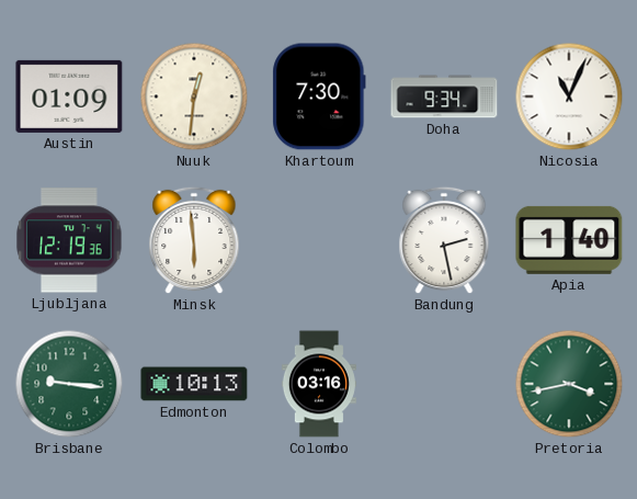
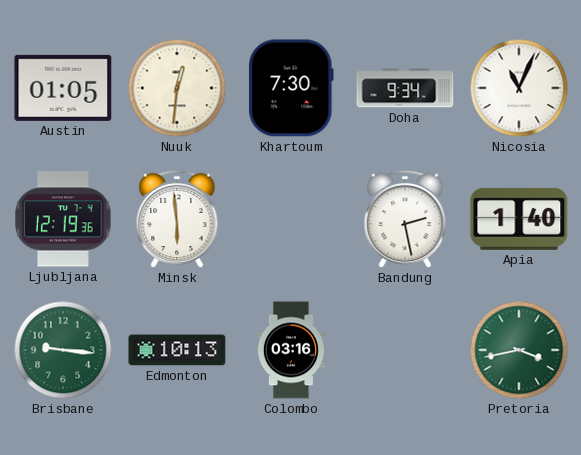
Austin: 01:09 -> 01:05
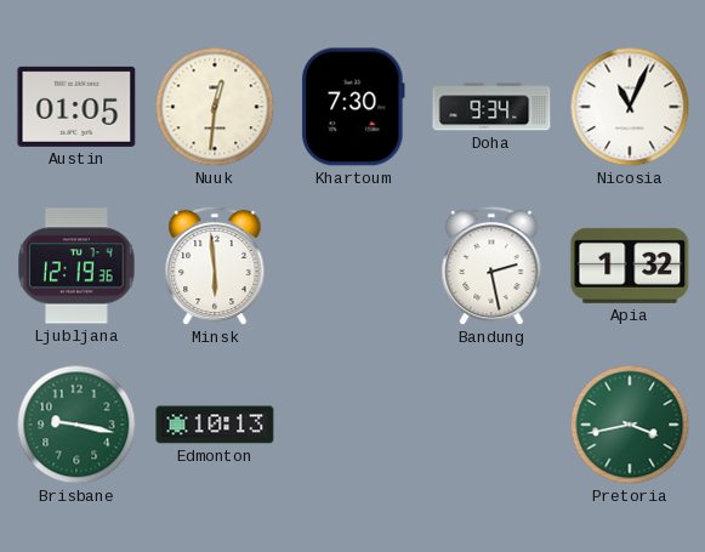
Apia: 1:40 -> 1:32
Brisbane: 9:16 -> 9:17
Colombo: 03:16 -> none
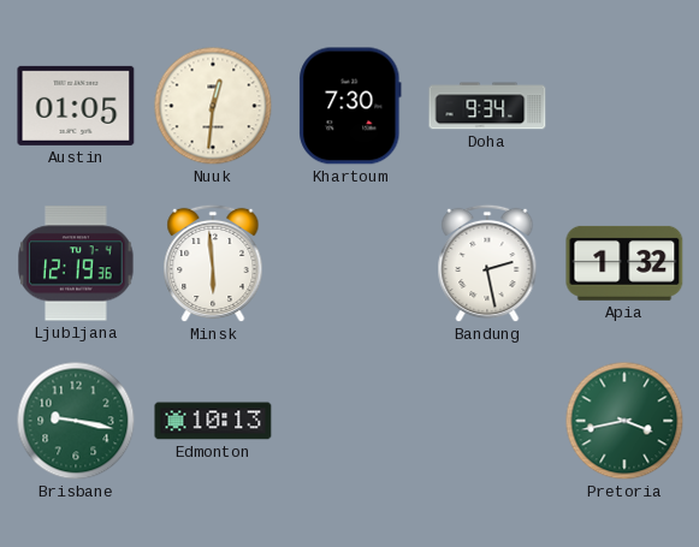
Nicosia: 11:04 -> none
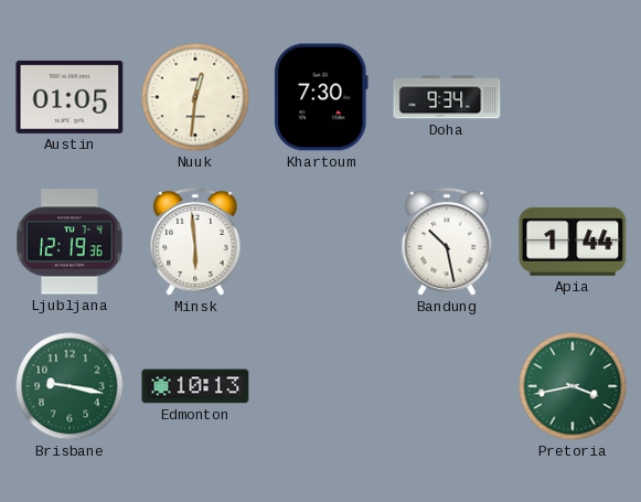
Bandung: 2:28 -> 10:28
Apia: 1:32 -> 1:44
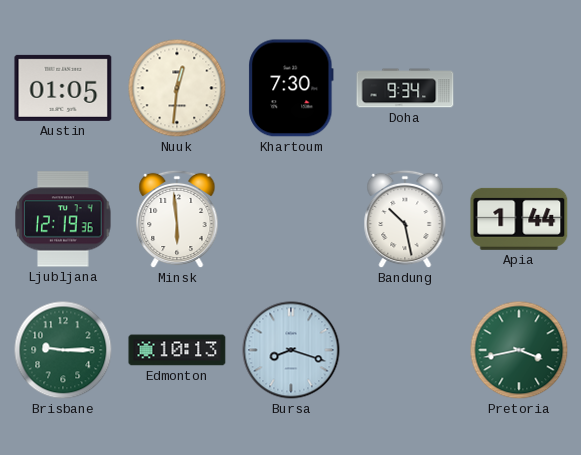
Brisbane: 9:17 -> 9:15
Bursa: none -> 8:18
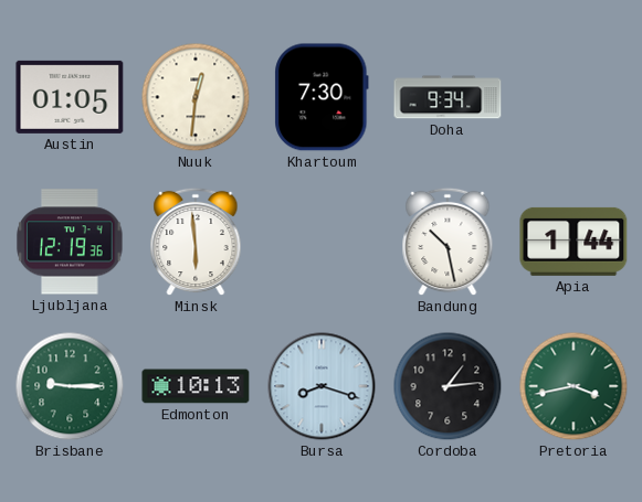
Cordoba: none -> 1:14
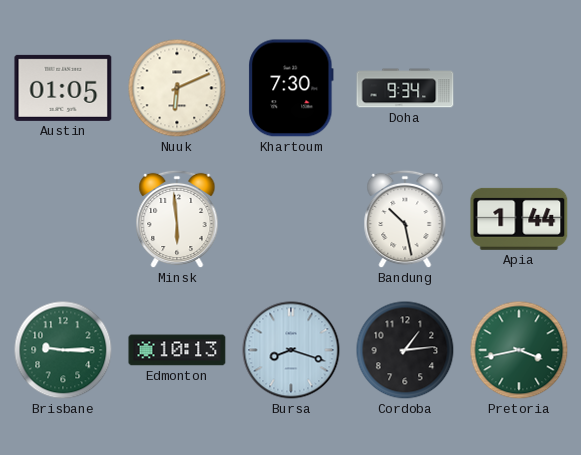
Nuuk: 12:31 -> 6:11
Ljubljana: 12:19 -> none
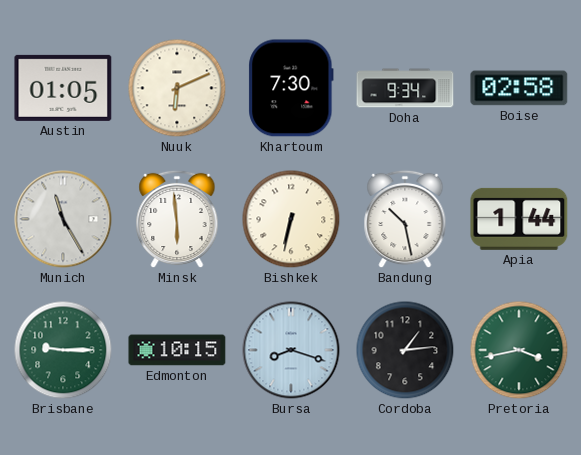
Boise: none -> 02:58
Munich: none -> 11:25
Bishkek: none -> 6:32
Edmonton: 10:13 -> 10:15
